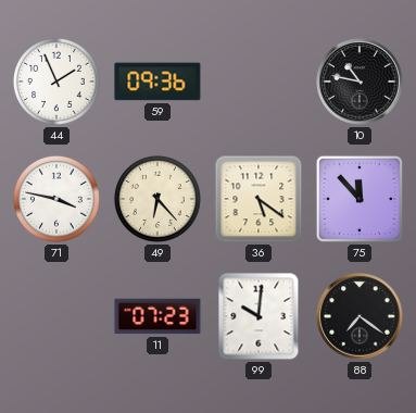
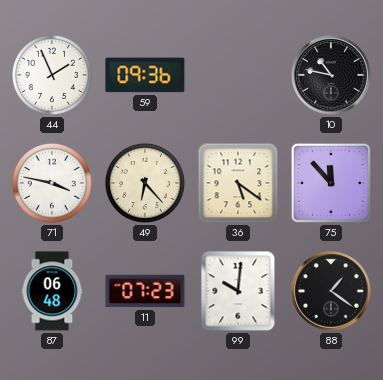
87: none -> 06:48
88: 7:21 -> 1:21
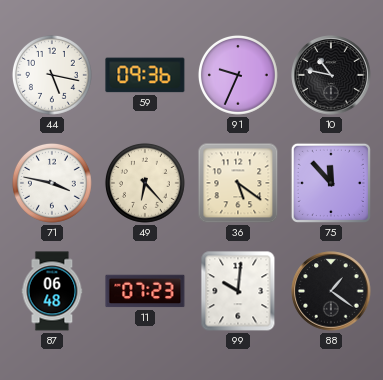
44: 1:56 -> 5:17
91: none -> 9:34
